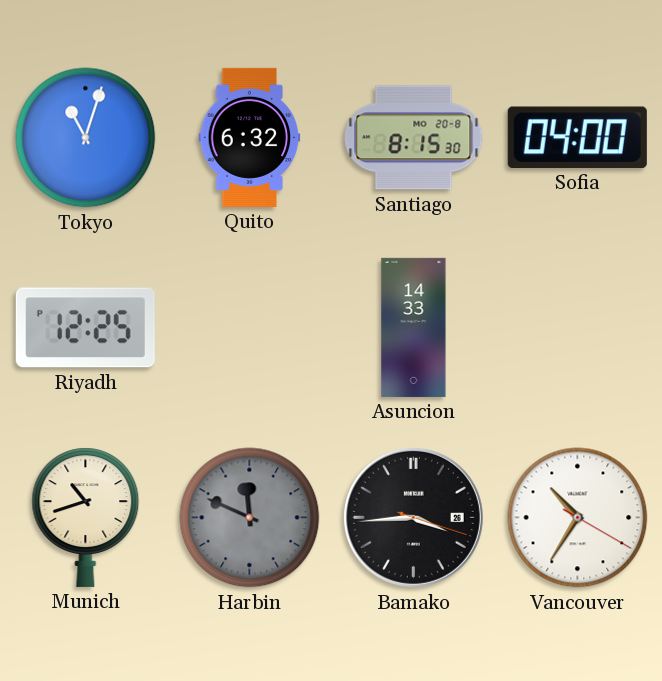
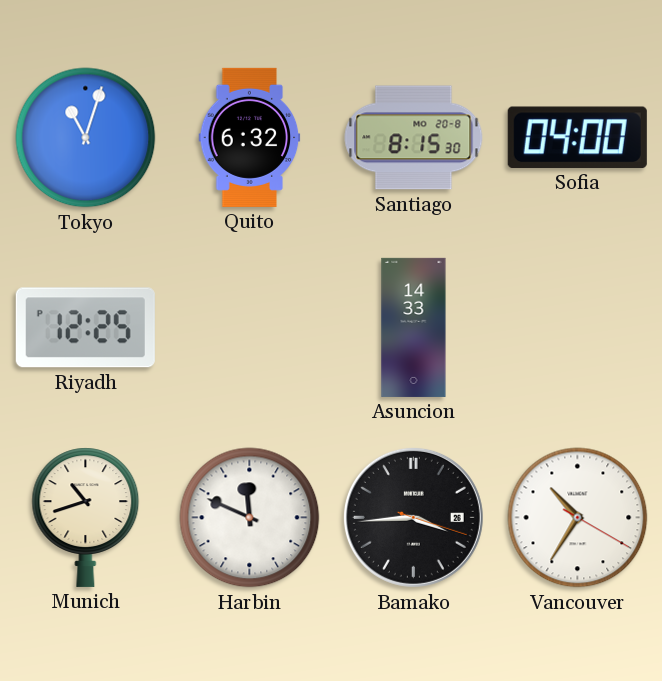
Harbin dial: grey -> white
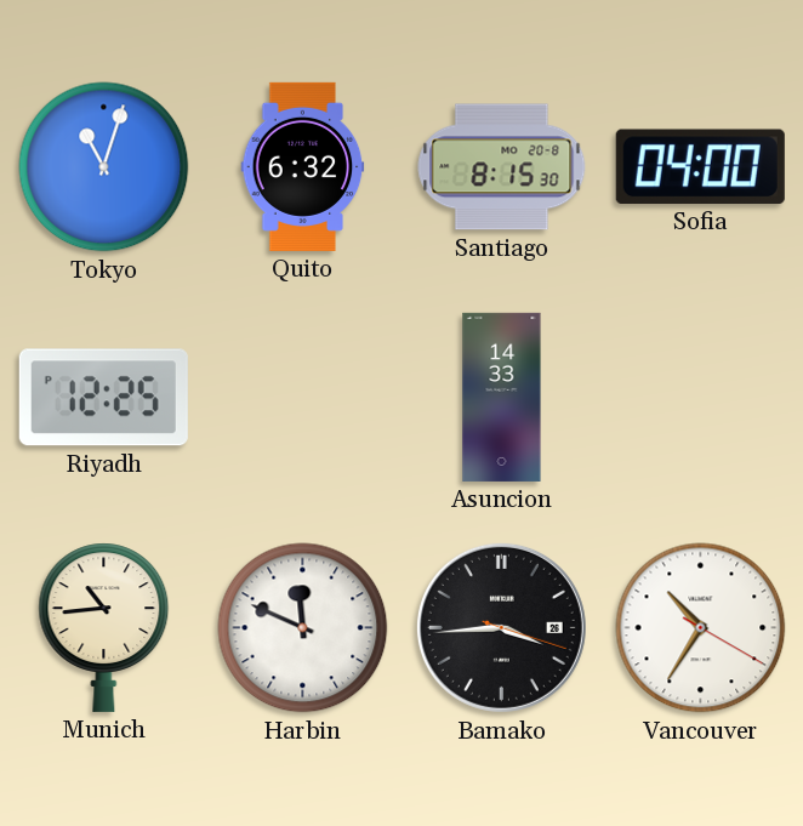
Munich: 10:42 -> 10:44
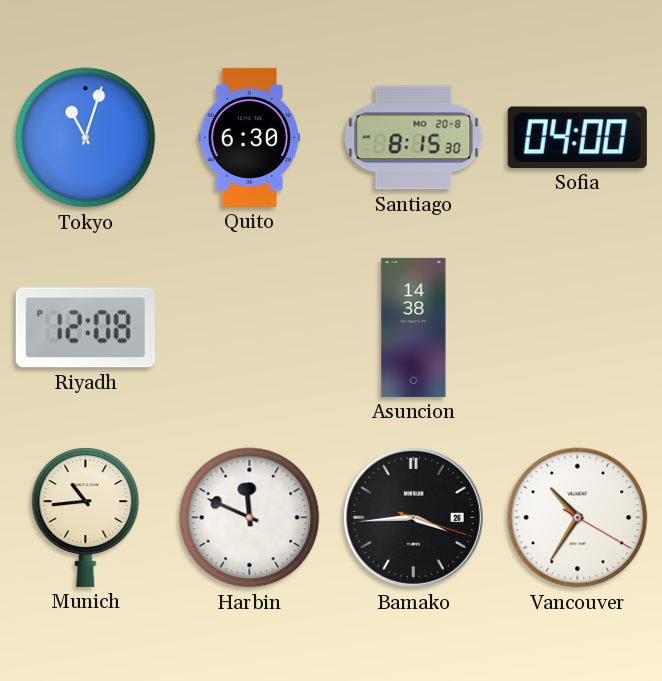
Quito: 6:32 -> 6:30
Riyadh: 12:25 -> 12:08
Asuncion: 14:33 -> 14:38
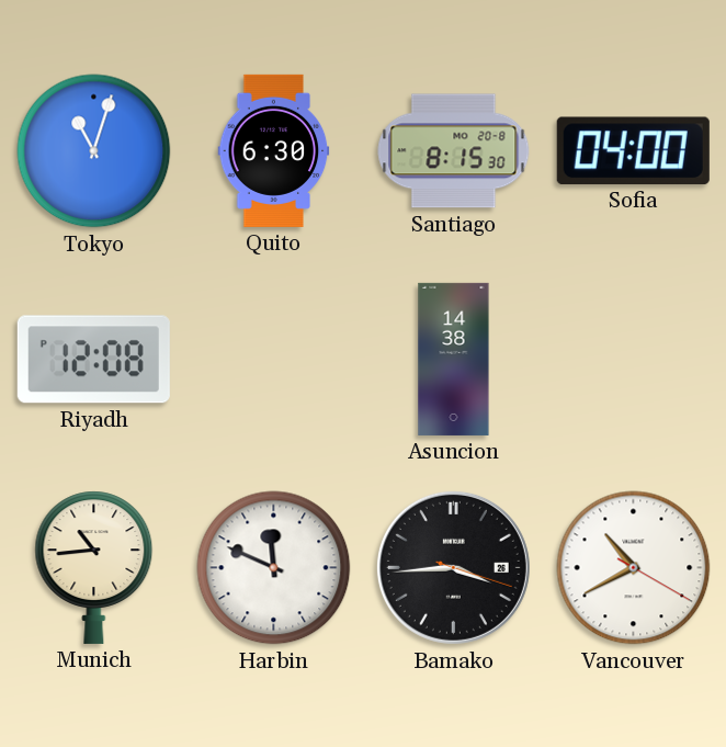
Vancouver: 10:35 -> 10:40
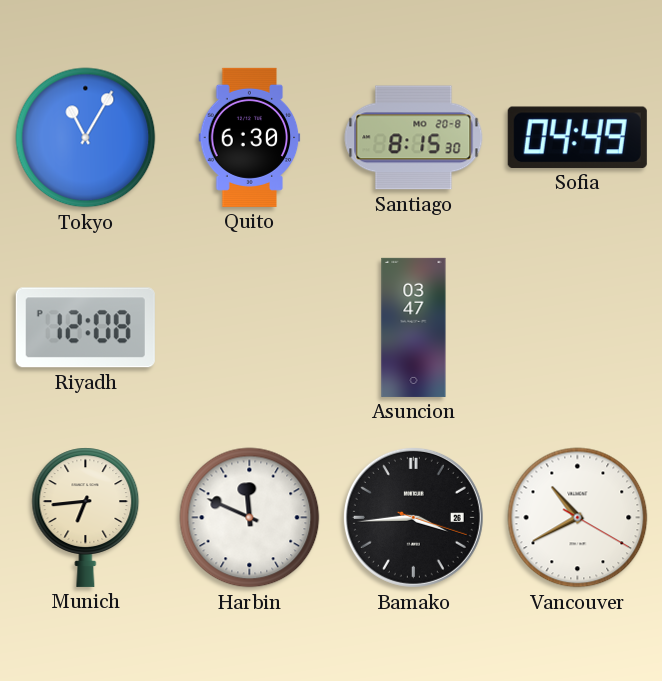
Tokyo: 11:03 -> 11:05
Sofia: 04:00 -> 04:49
Asuncion: 14:38 -> 03:47
Munich: 10:44 -> 6:44
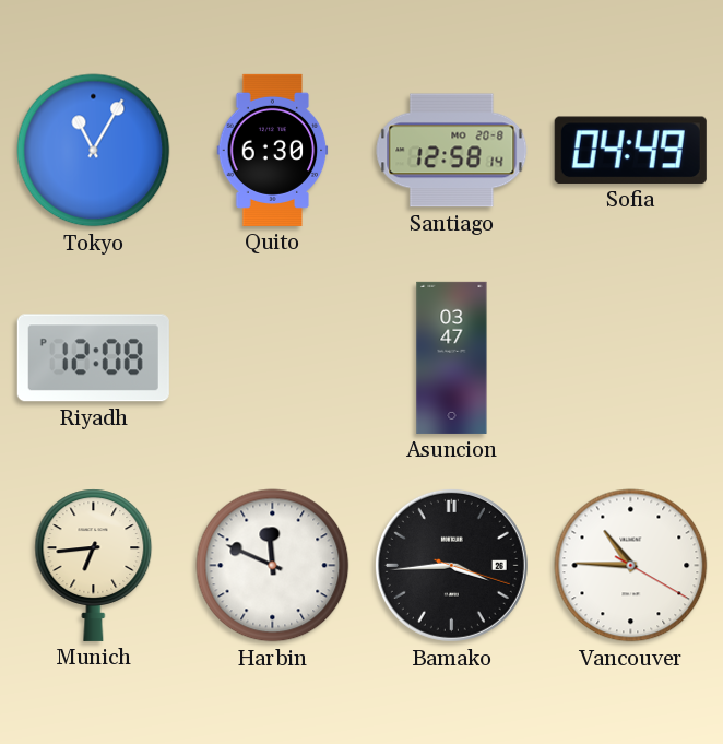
Santiago: 8:15 -> 12:58
Vancouver: 10:40 -> 10:45
